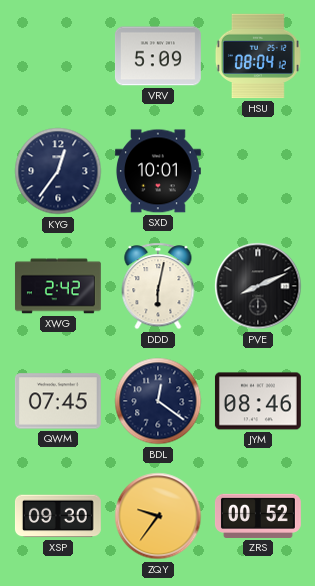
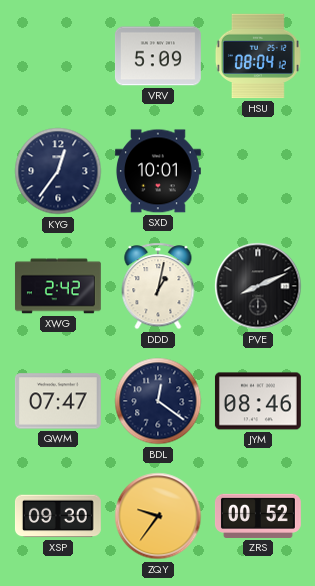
DDD: 6:02 -> 1:02
QWM: 07:45 -> 07:47
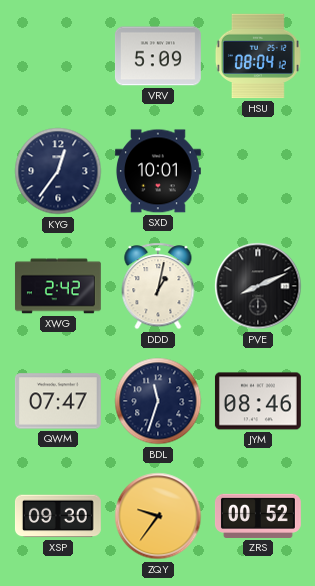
BDL: 12:21 -> 11:33
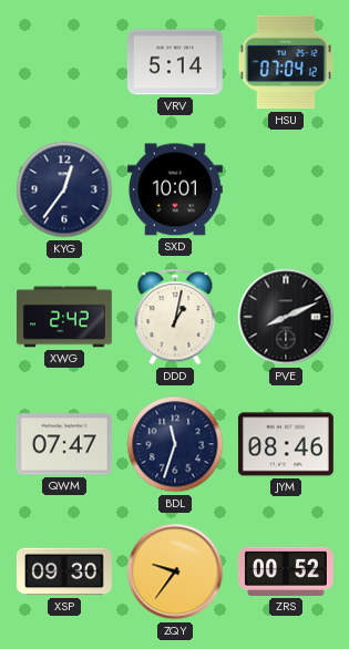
VRV: 5:09 -> 5:14
HSU: 08:04 -> 07:04
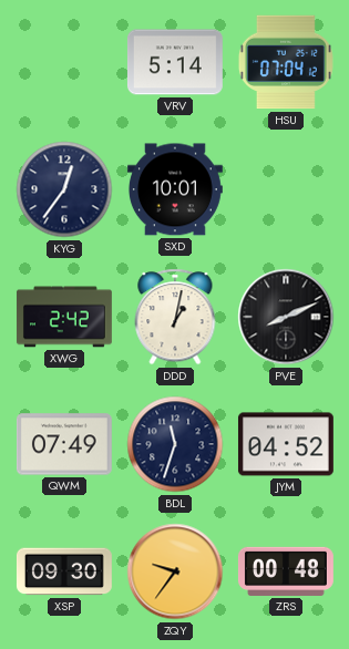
QWM: 07:47 -> 07:49
JYM: 08:46 -> 04:52
ZRS: 00:52 -> 00:48
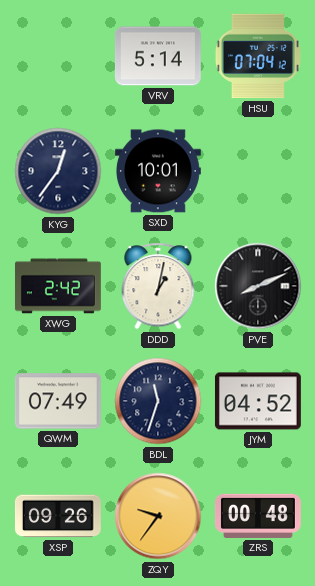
XSP: 09:30 -> 09:26
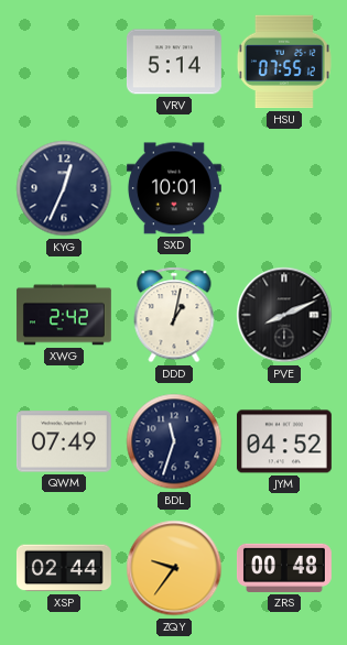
HSU: 07:04 -> 07:55
KYG: 12:36 -> 12:34
XSP: 09:26 -> 02:44
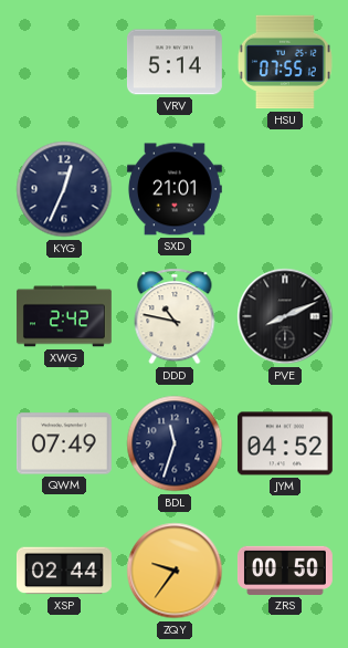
SXD: 10:01 -> 21:01
DDD: 1:02 -> 10:47
ZRS: 00:48 -> 00:50
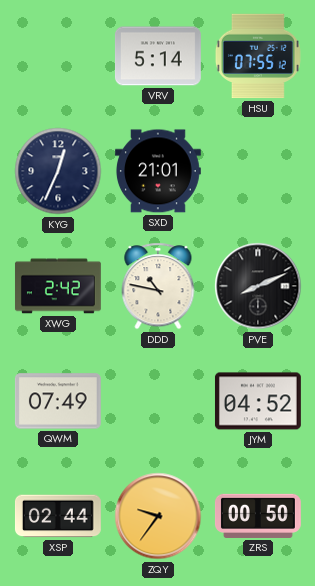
BDL: 11:33 -> none
